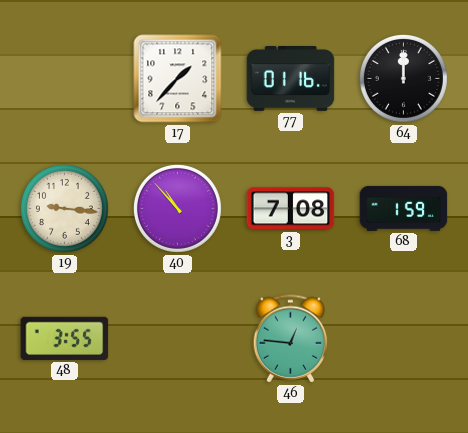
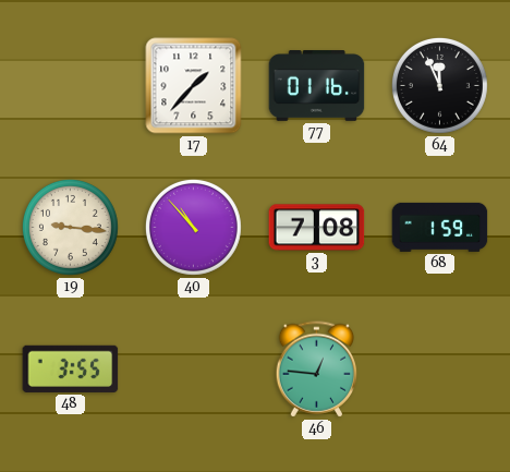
64: 12:00 -> 11:56
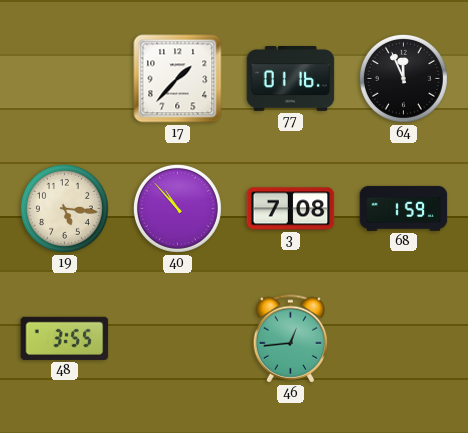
19: 9:16 -> 5:16
46: 12:46 -> 12:44
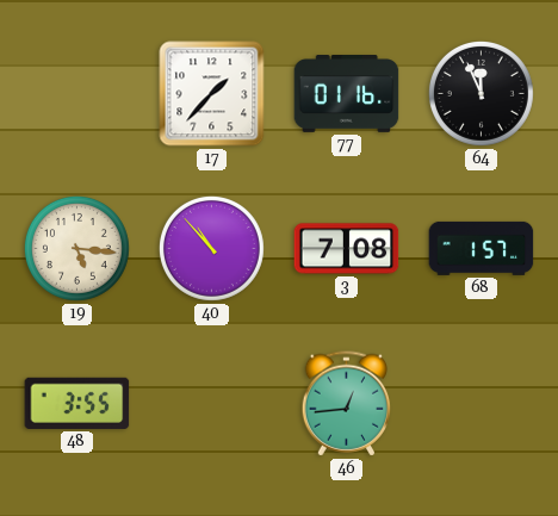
68: 1:59 -> 1:57
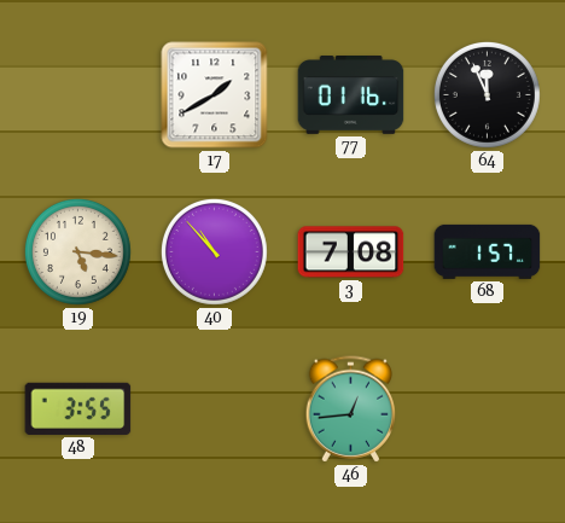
17: 1:37 -> 1:40
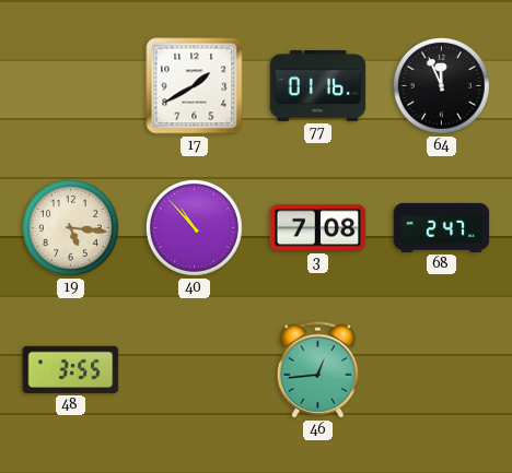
68: 1:57 -> 2:47
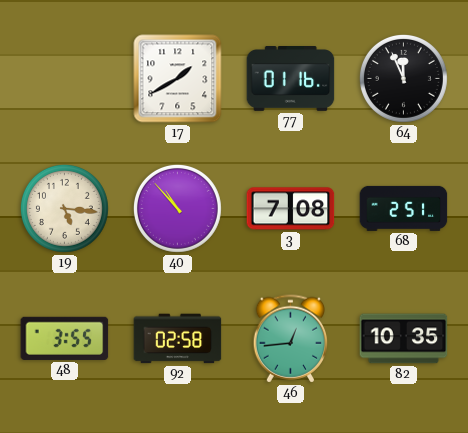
68: 2:47 -> 2:51
92: none -> 02:58
82: none -> 10:35
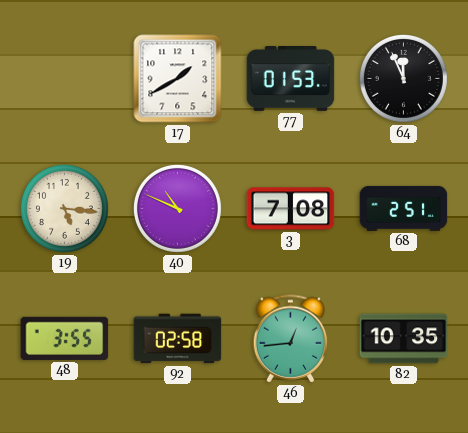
77: 01:16 -> 01:53
40: 10:53 -> 10:49
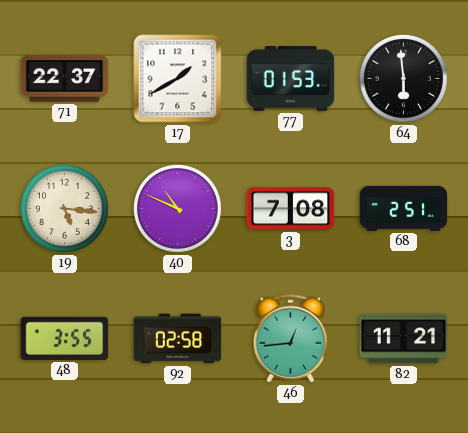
71: none -> 22:37
64: 11:56 -> 5:59
82: 10:35 -> 11:21
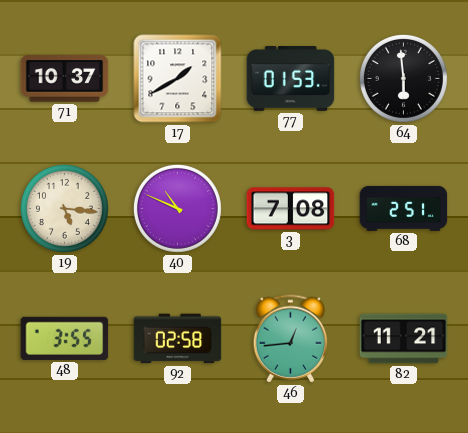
71: 22:37 -> 10:37
